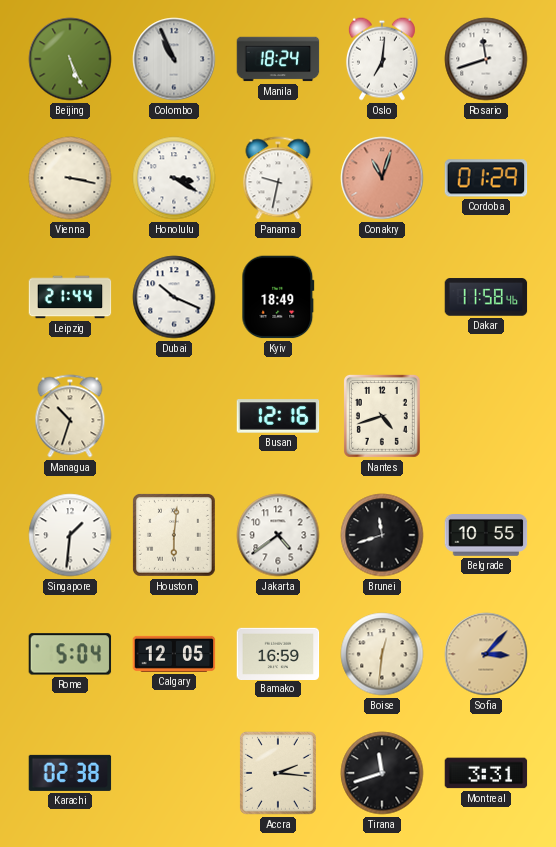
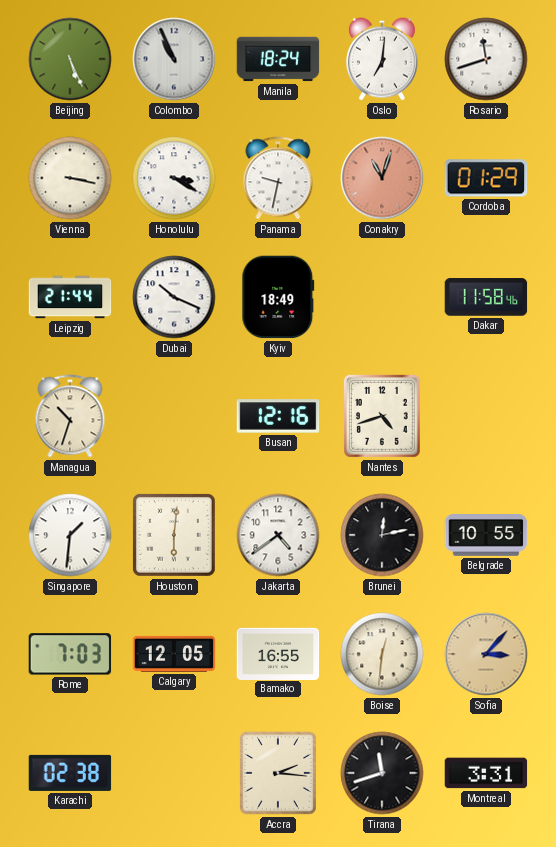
Brunei: 11:42 -> 12:13
Rome: 5:04 -> 7:03
Bamako: 16:59 -> 16:55
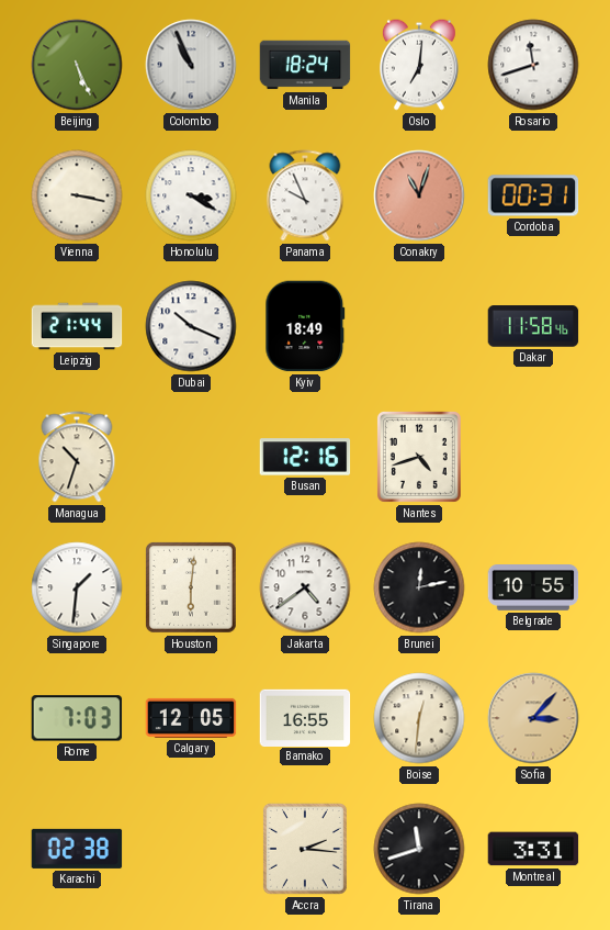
Panama: 9:32 -> 9:56
Cordoba: 01:29 -> 00:31
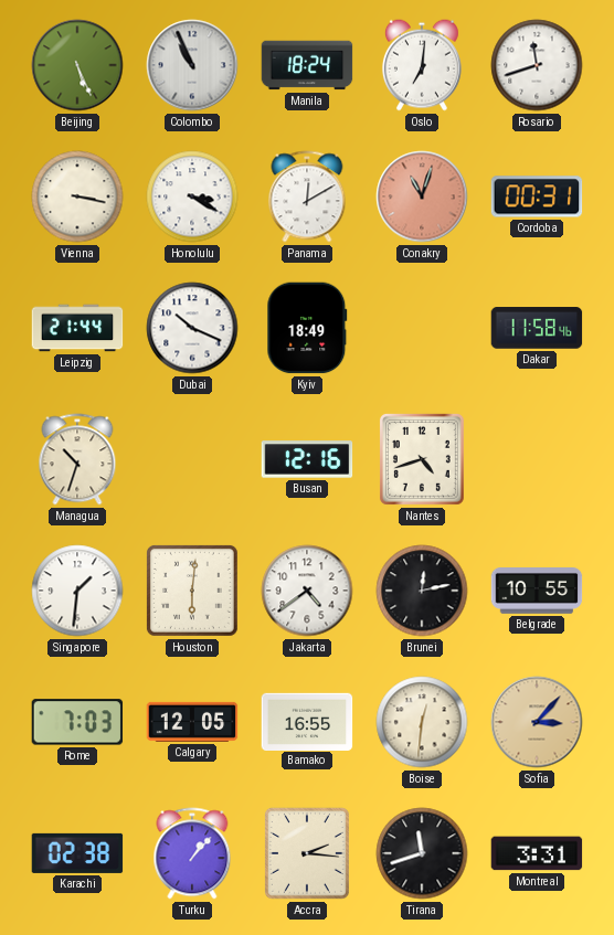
Panama: 9:56 -> 12:10
Turku: none -> 1:07
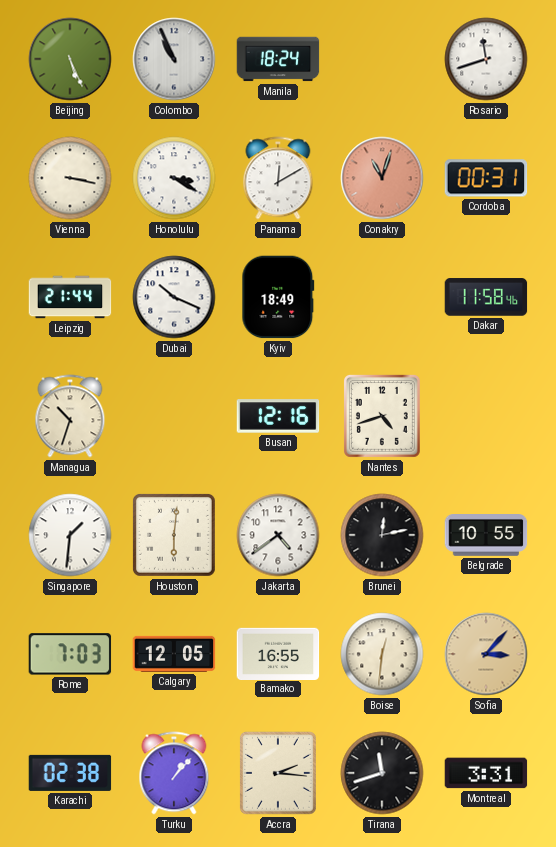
Oslo: 7:01 -> none
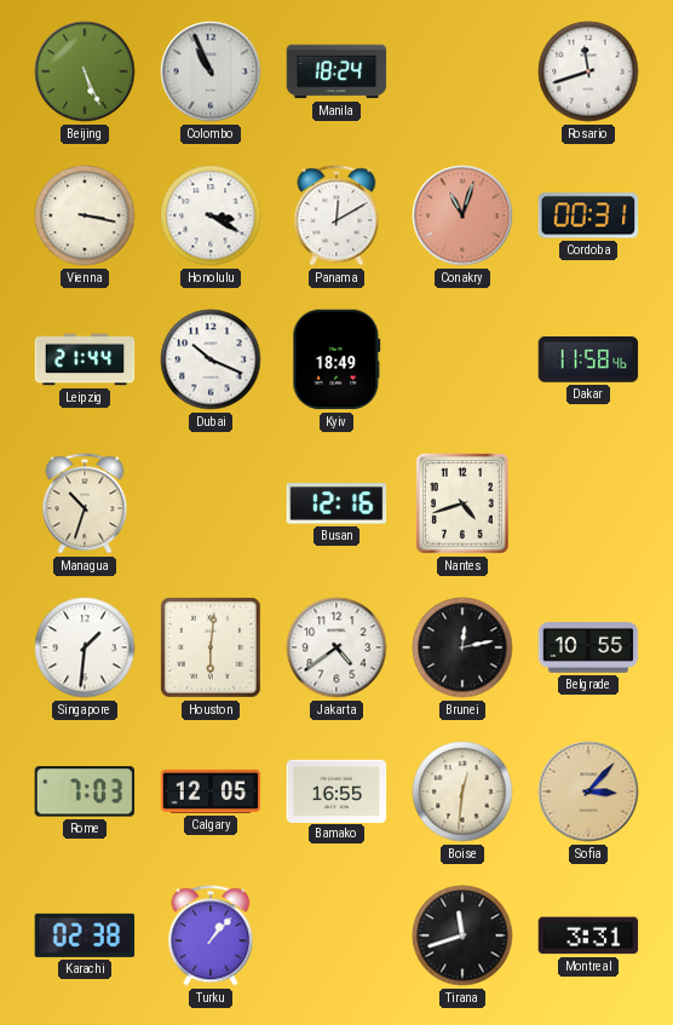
Accra: 2:16 -> none
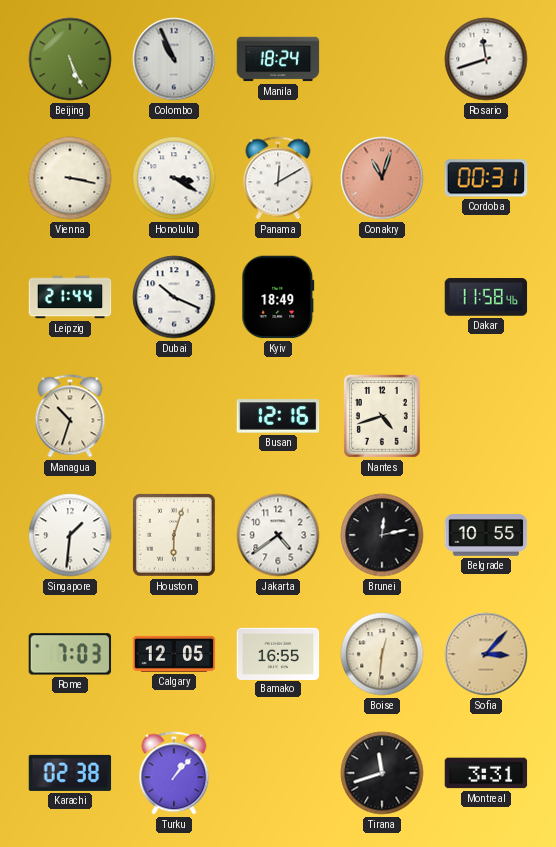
Houston: 6:01 -> 6:03
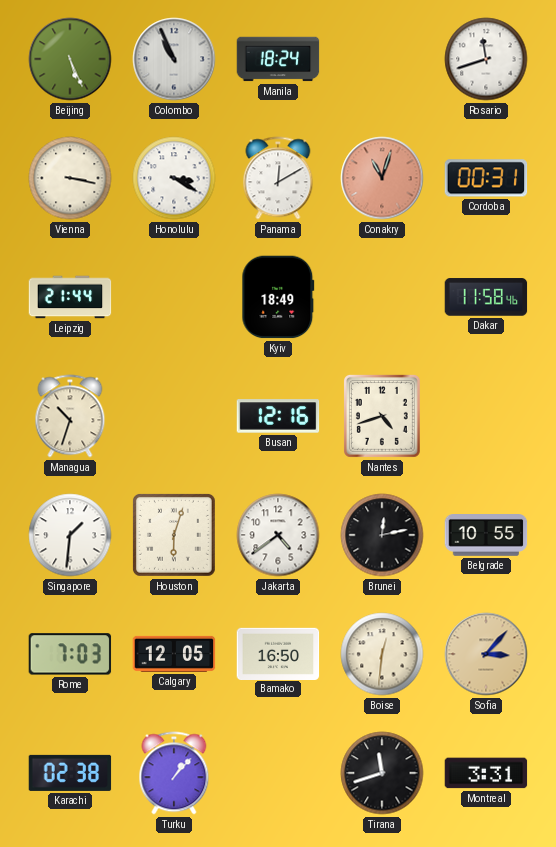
Dubai: 10:19 -> none
Bamako: 16:55 -> 16:50
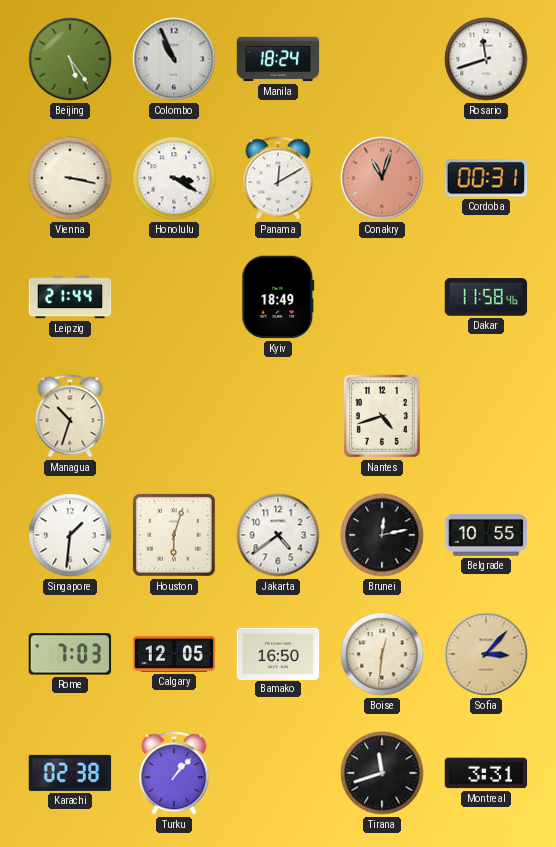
Beijing: 5:26 -> 5:24
Busan: 12:16 -> none
